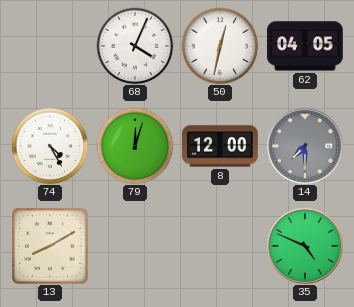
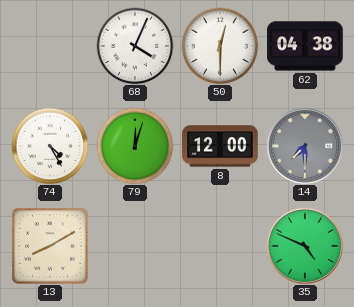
50: 12:32 -> 12:30
62: 04:05 -> 04:38
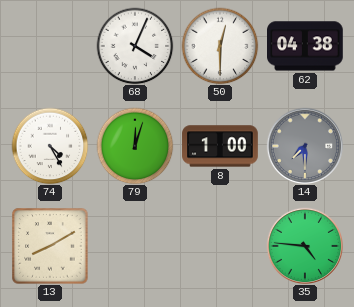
8: 12:00 -> 1:00
35: 4:49 -> 4:46
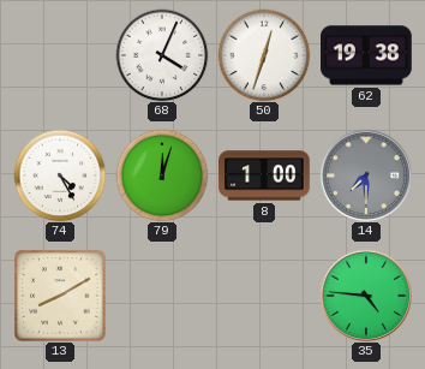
50: 12:30 -> 12:33
62: 04:38 -> 19:38
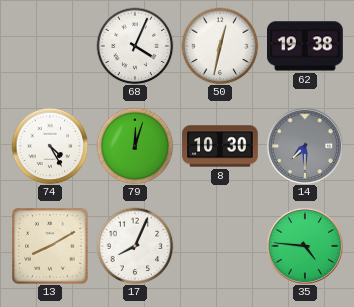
50: 12:33 -> 12:32
8: 1:00 -> 10:30
17: none -> 8:04
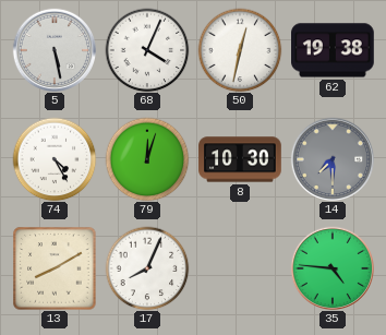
5: none -> 5:28
